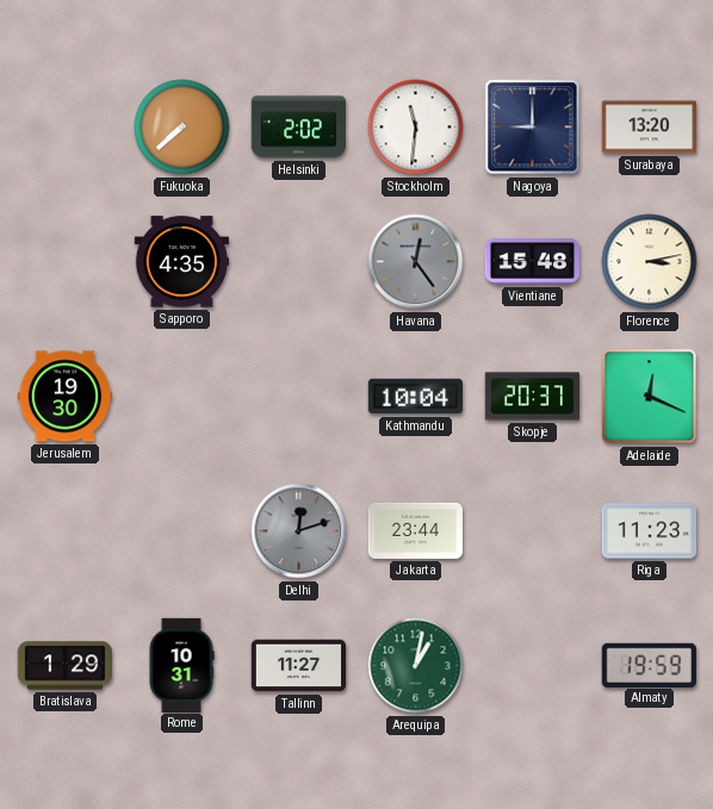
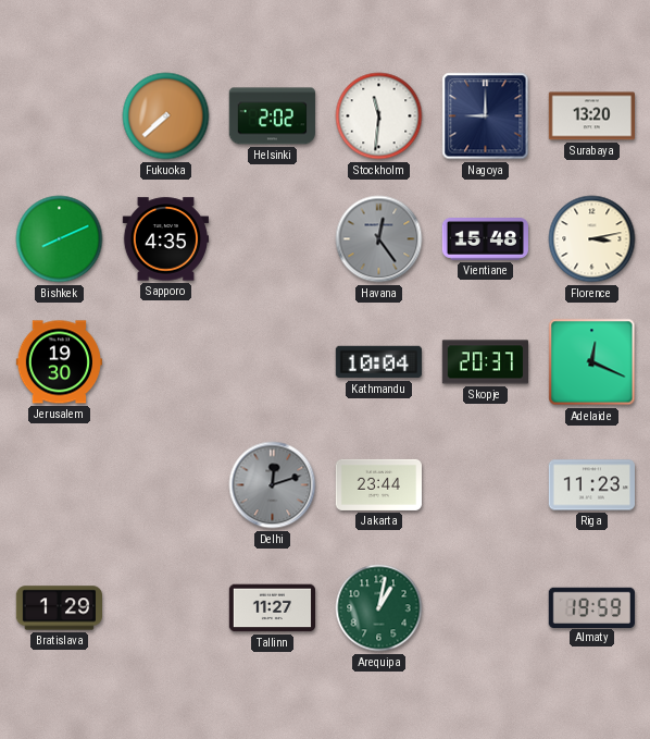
Bishkek: none -> 8:11
Rome: 10:31 -> none
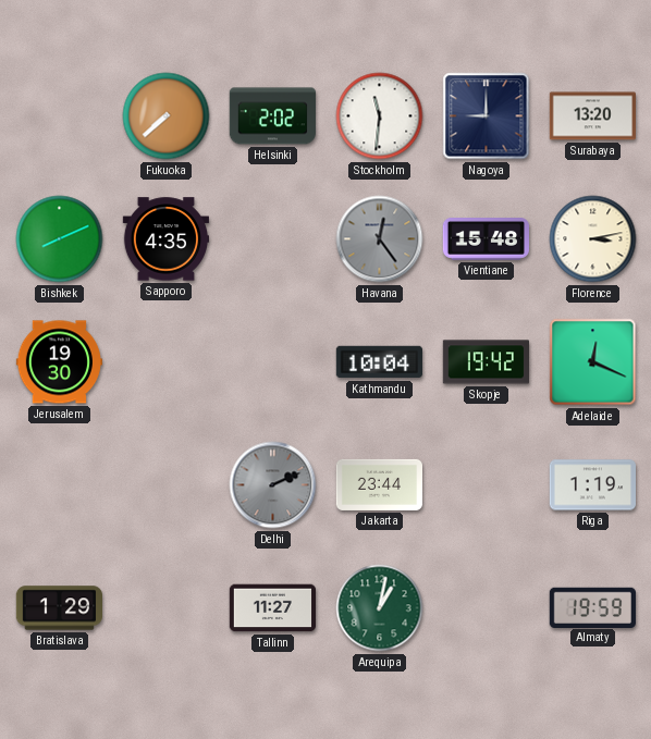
Skopje: 20:37 -> 19:42
Delhi: 12:12 -> 2:11
Riga: 11:23 -> 1:19
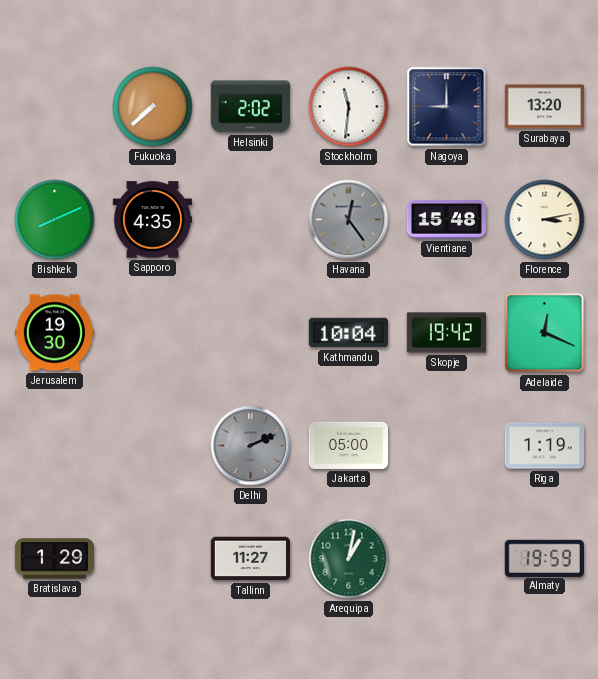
Jakarta: 23:44 -> 05:00
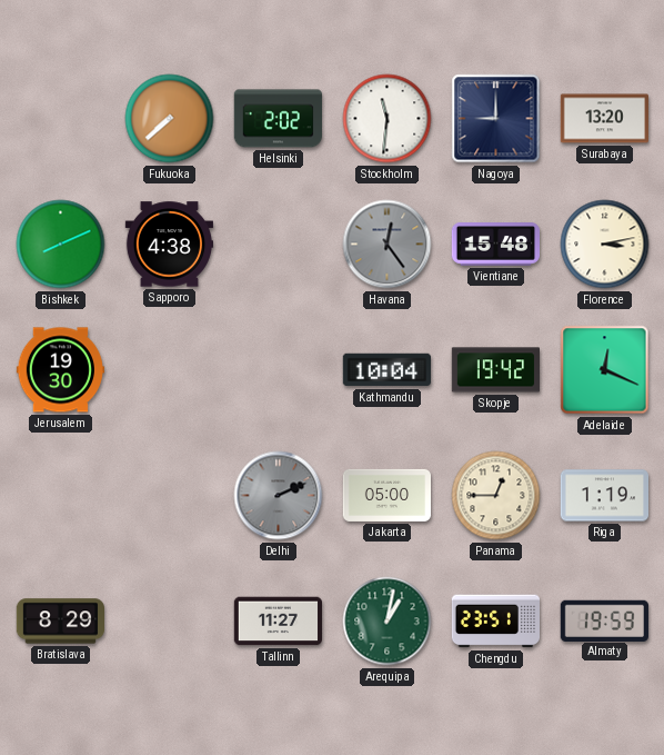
Sapporo: 4:35 -> 4:38
Panama: none -> 12:45
Bratislava: 1:29 -> 8:29
Chengdu: none -> 23:51
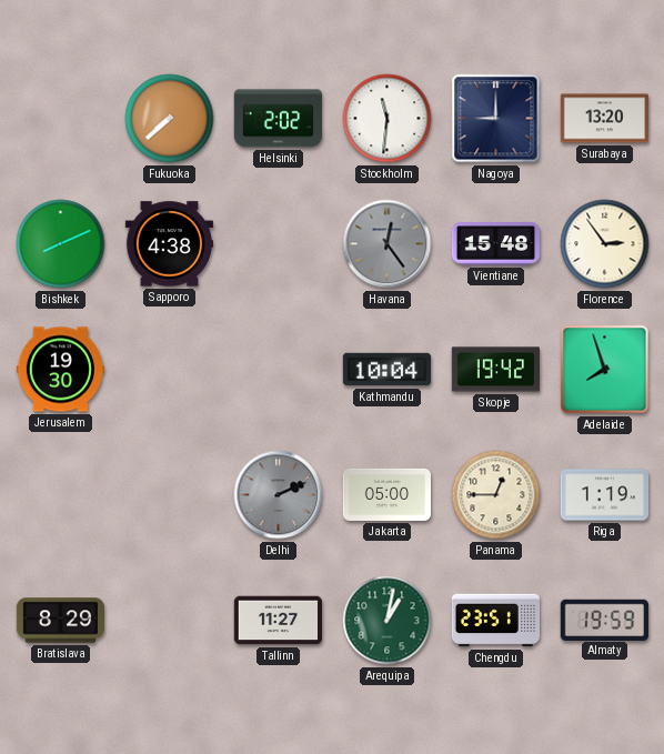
Florence: 3:13 -> 2:54
Adelaide: 12:19 -> 7:57
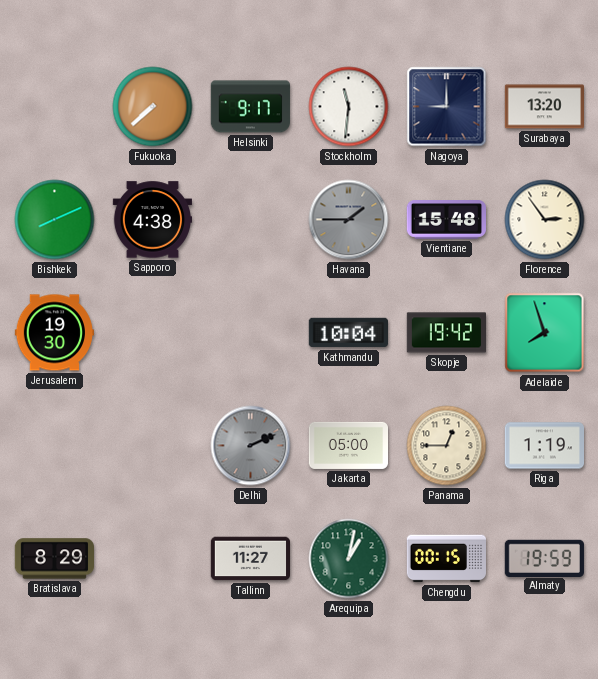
Helsinki: 2:02 -> 9:17
Havana: 12:24 -> 1:45
Chengdu: 23:51 -> 00:15
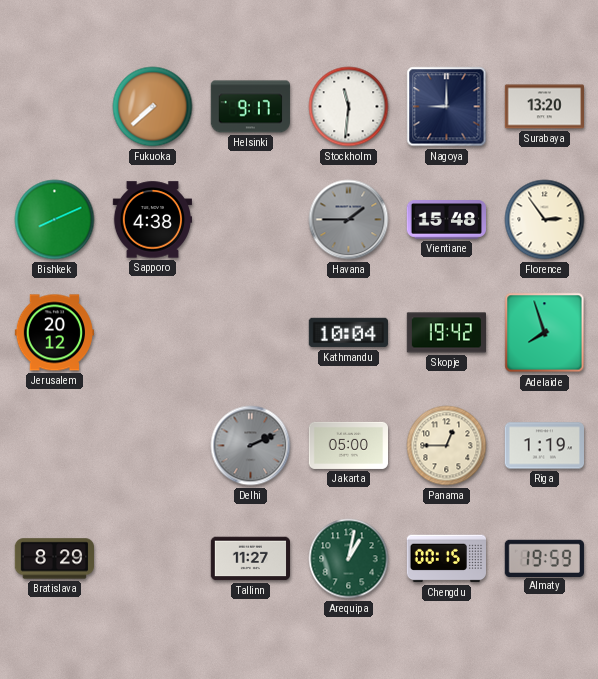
Jerusalem: 19:30 -> 20:12
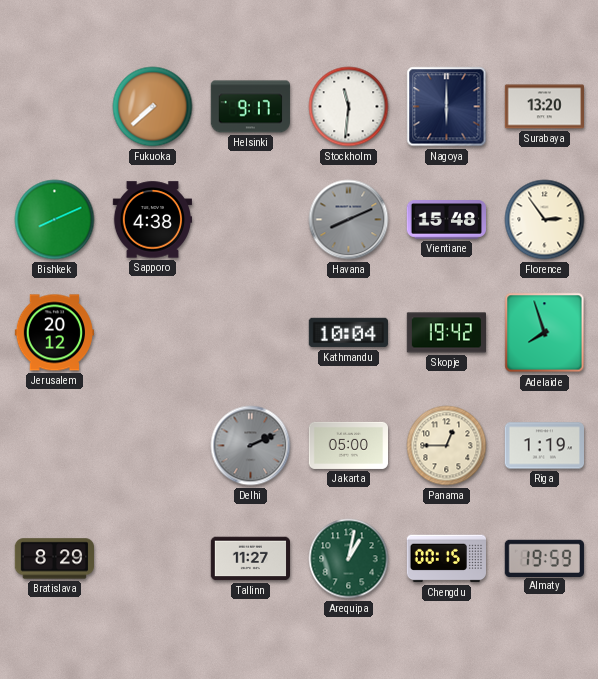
Nagoya: 9:00 -> 6:00
Havana: 1:45 -> 8:11
